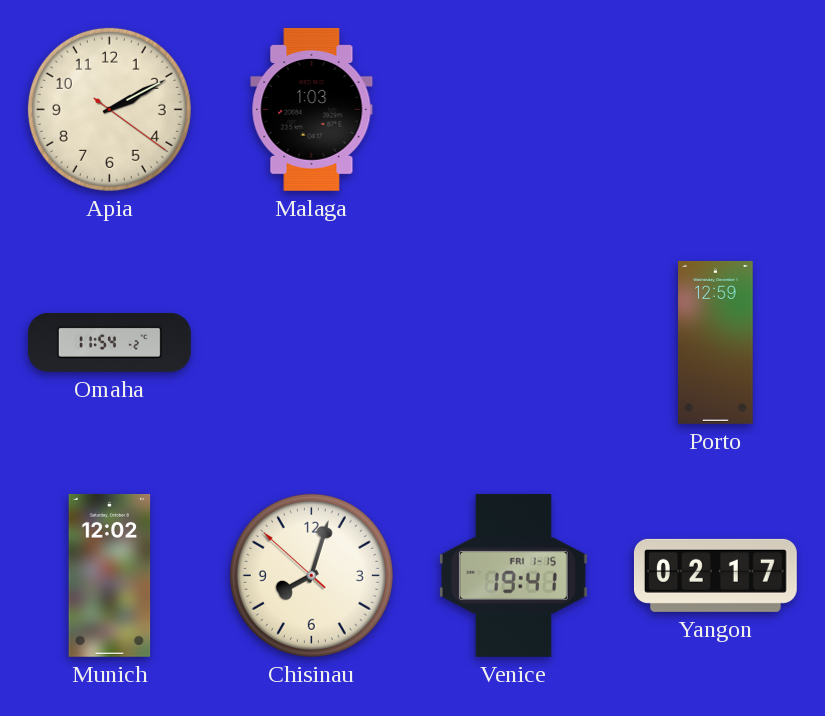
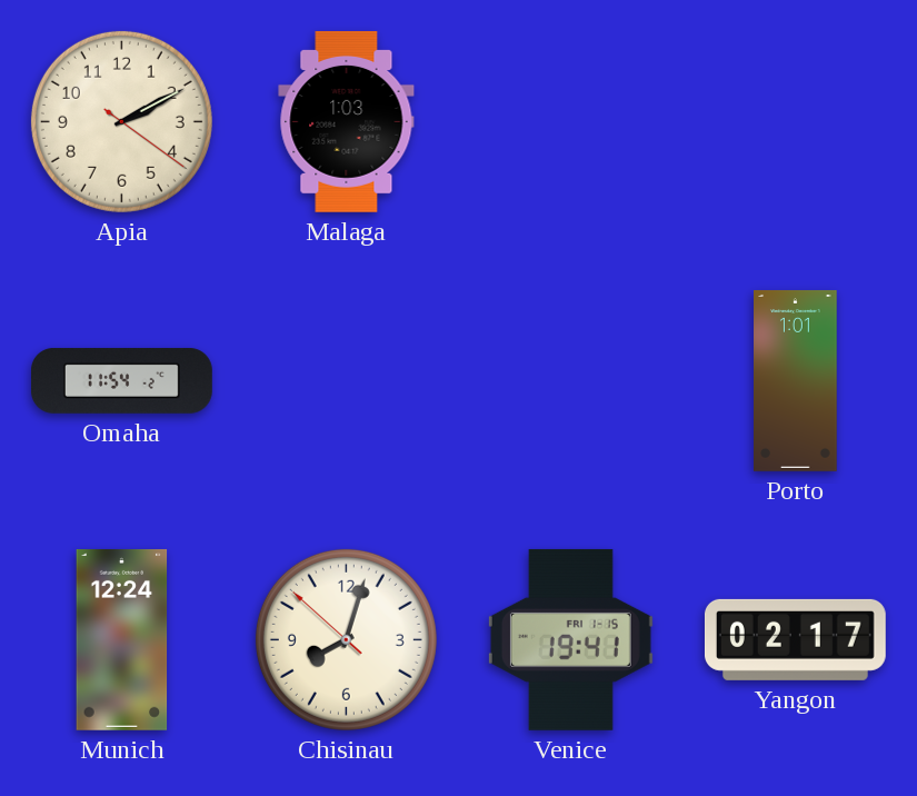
Porto: 12:59 -> 1:01
Munich: 12:02 -> 12:24
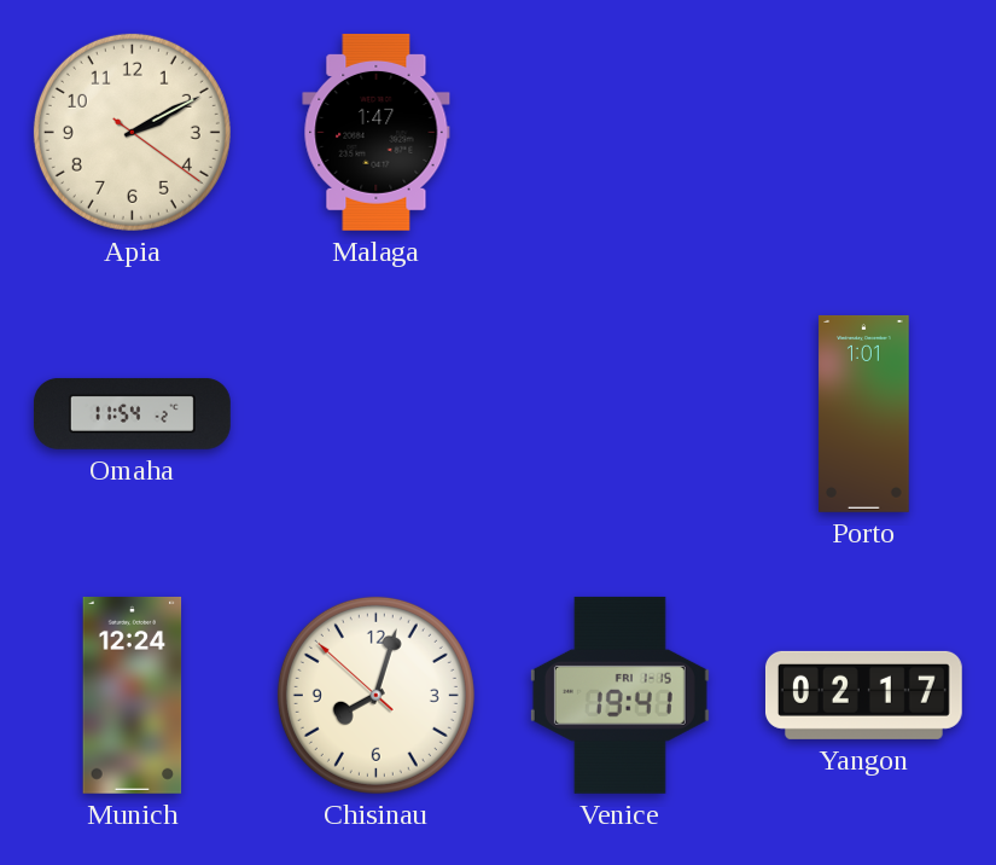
Malaga: 1:03 -> 1:47
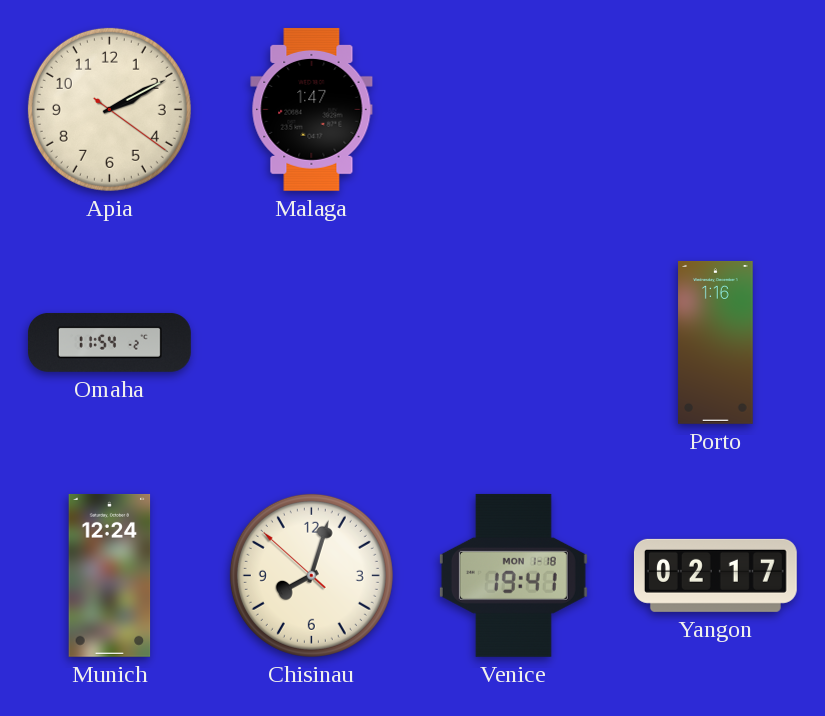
Porto: 1:01 -> 1:16
Venice date: FRI 1-15 -> MON 1-18
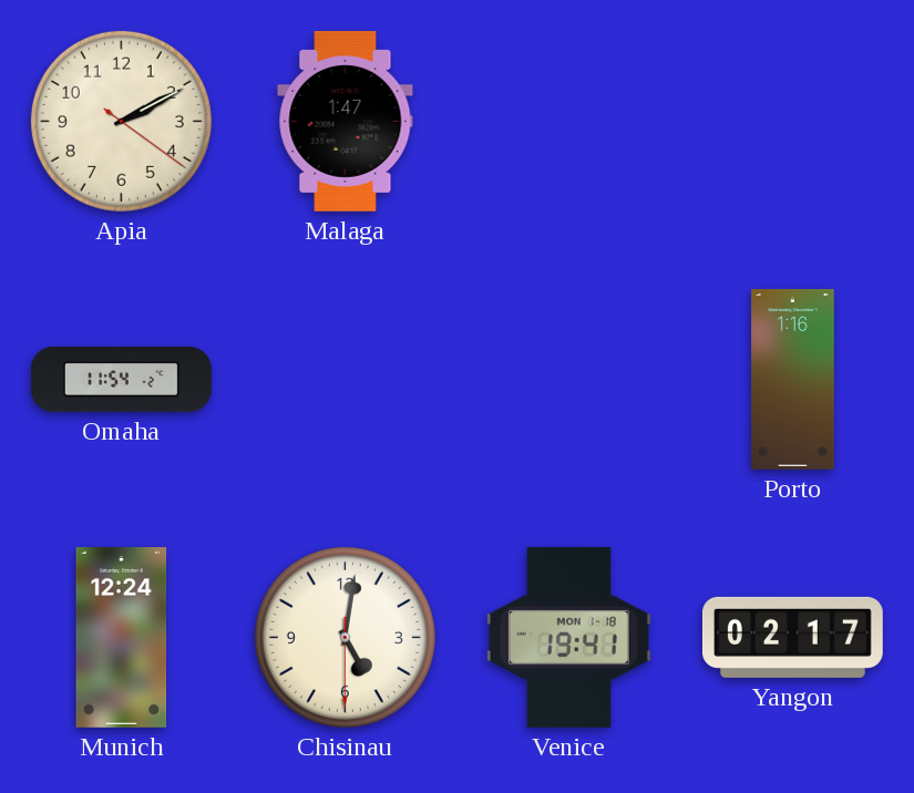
Chisinau: 8:02 -> 5:01
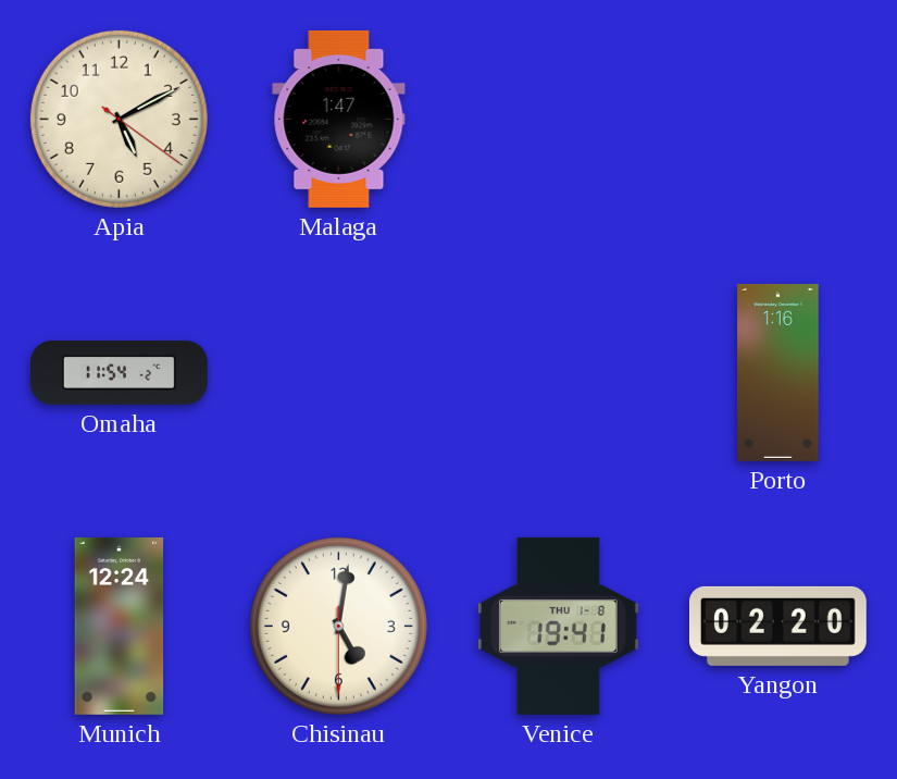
Apia: 2:10 -> 5:10
Venice date: MON 1-18 -> THU 1-8
Yangon: 02:17 -> 02:20
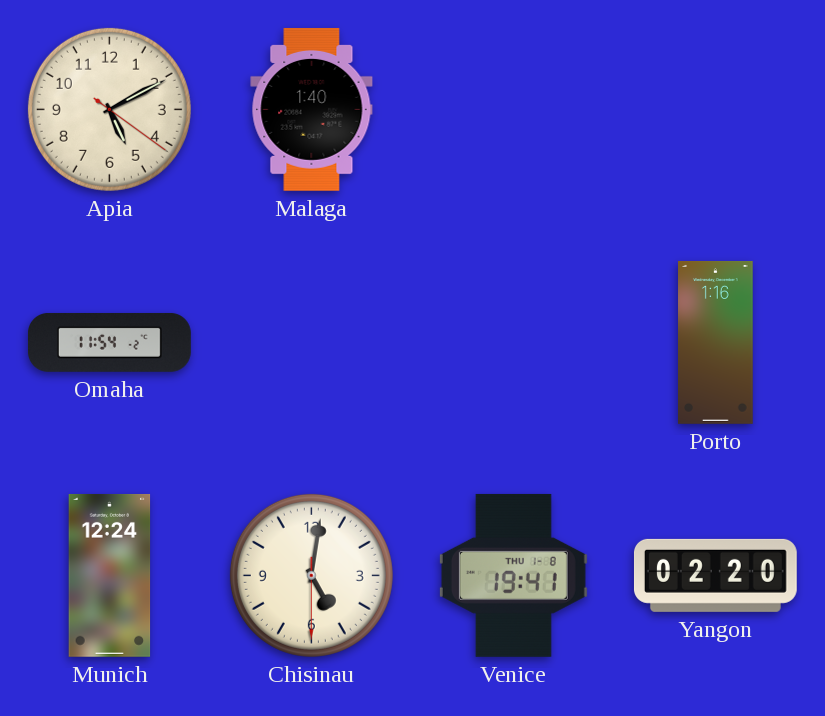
Malaga: 1:47 -> 1:40
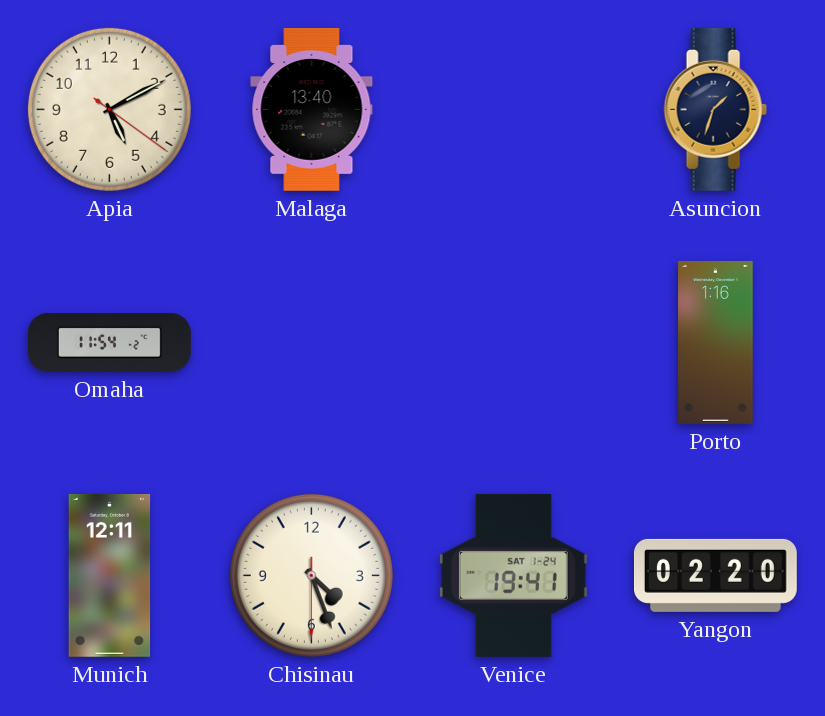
Malaga: 1:40 -> 13:40
Asuncion: none -> 1:33
Munich: 12:24 -> 12:11
Chisinau: 5:01 -> 4:26
Venice date: THU 1-8 -> SAT 1-24
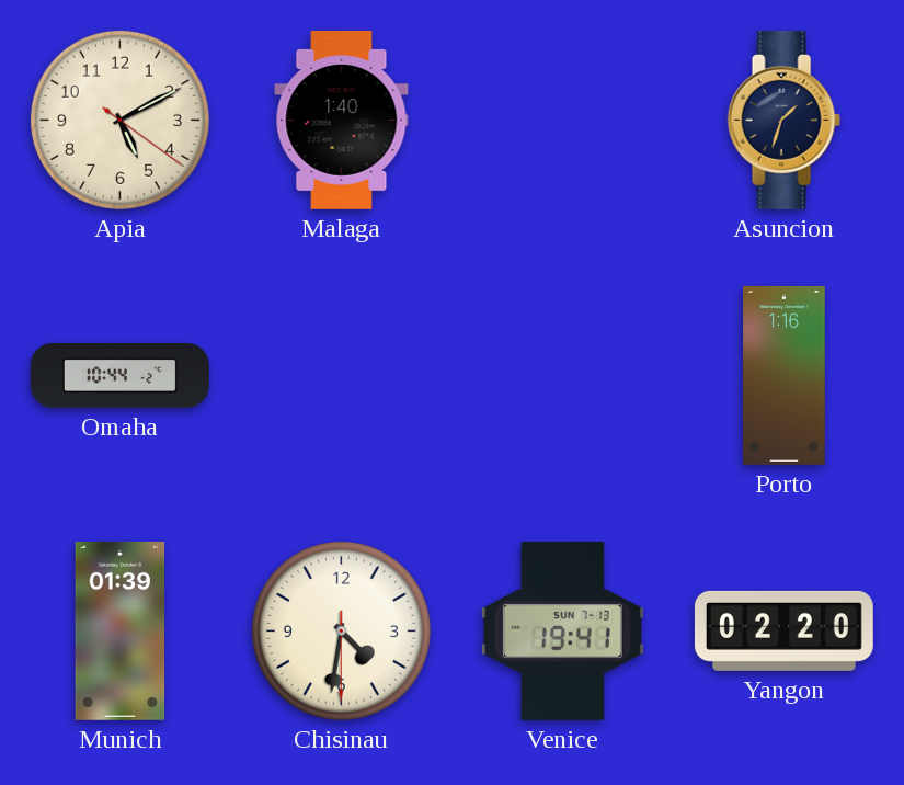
Malaga: 13:40 -> 1:40
Omaha: 11:54 -> 10:44
Munich: 12:11 -> 01:39
Chisinau: 4:26 -> 4:31
Venice date: SAT 1-24 -> SUN 7-13
